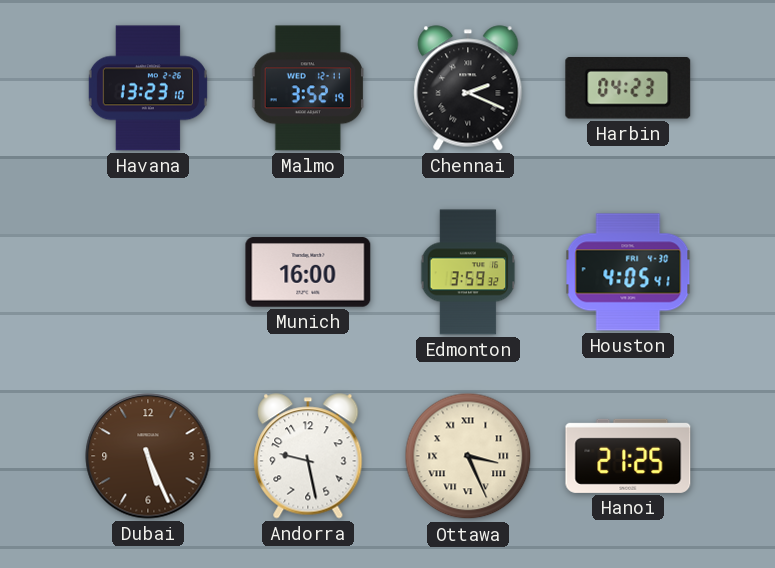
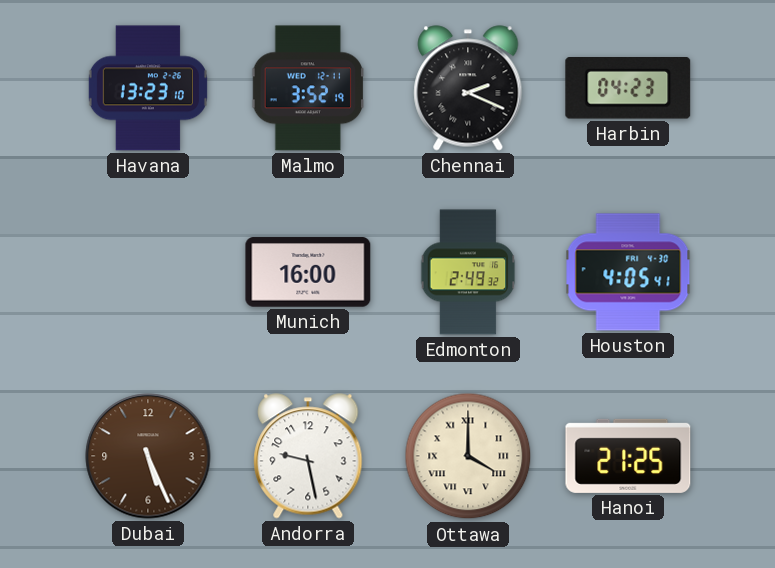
Edmonton: 3:59 -> 2:49
Ottawa: 3:26 -> 4:00
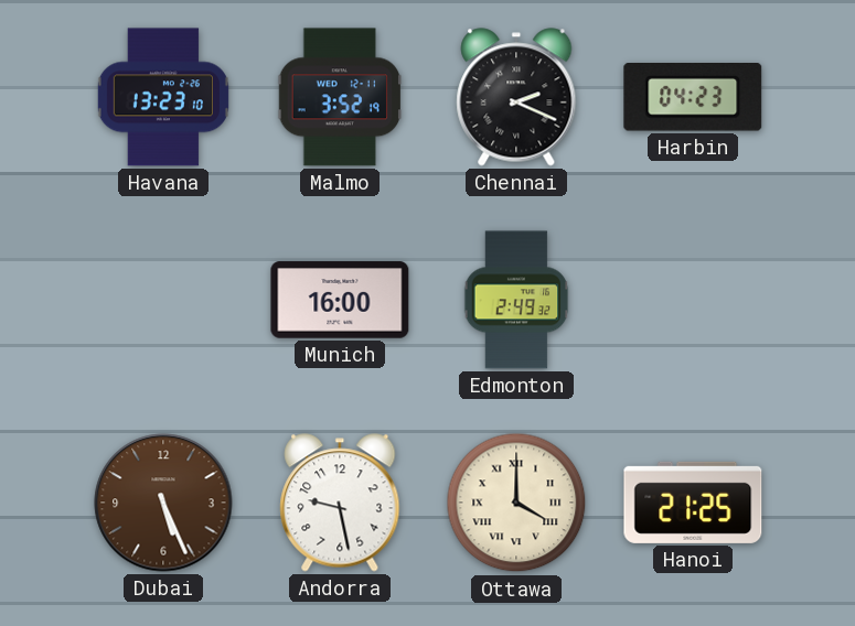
Houston: 4:05 -> none
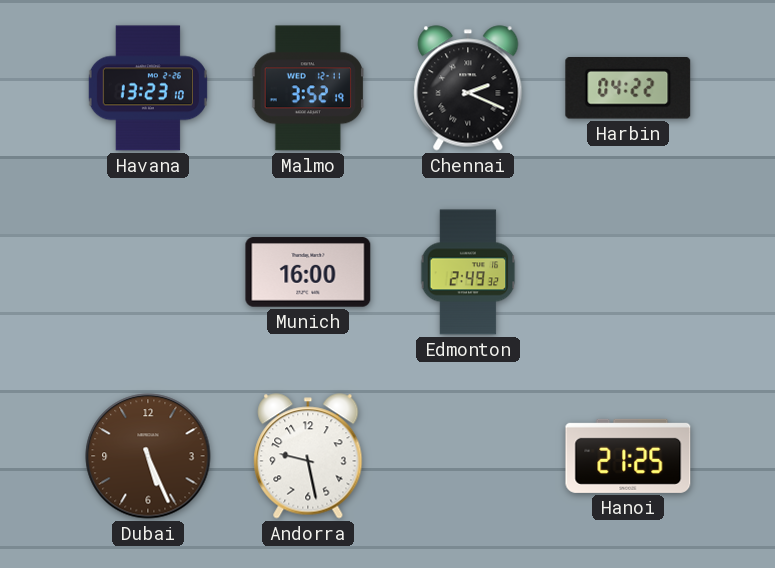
Harbin: 04:23 -> 04:22
Ottawa: 4:00 -> none
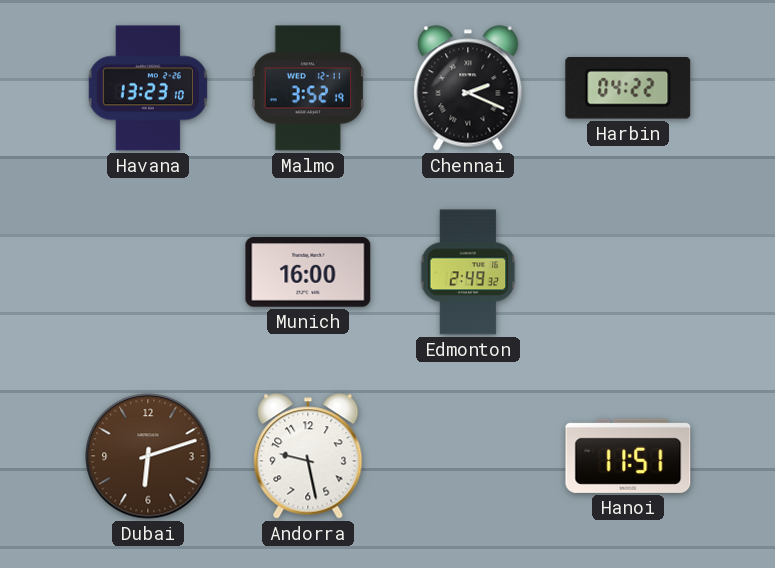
Dubai: 5:26 -> 6:12
Hanoi: 21:25 -> 11:51
